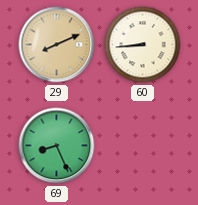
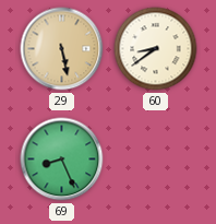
29: 8:11 -> 5:28
60: 8:44 -> 8:39
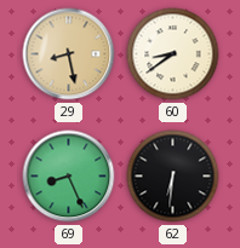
29: 5:28 -> 8:28
62: none -> 6:31
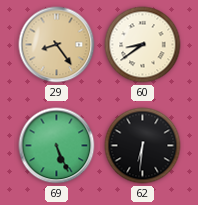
29: 8:28 -> 8:24
69: 8:26 -> 5:26
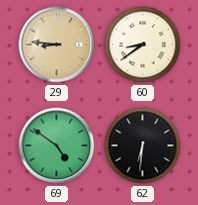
29: 8:24 -> 8:46
69: 5:26 -> 4:51
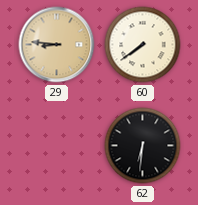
60: 8:39 -> 7:39
69: 4:51 -> none
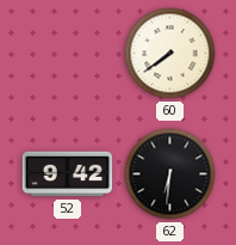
29: 8:46 -> none
52: none -> 9:42
